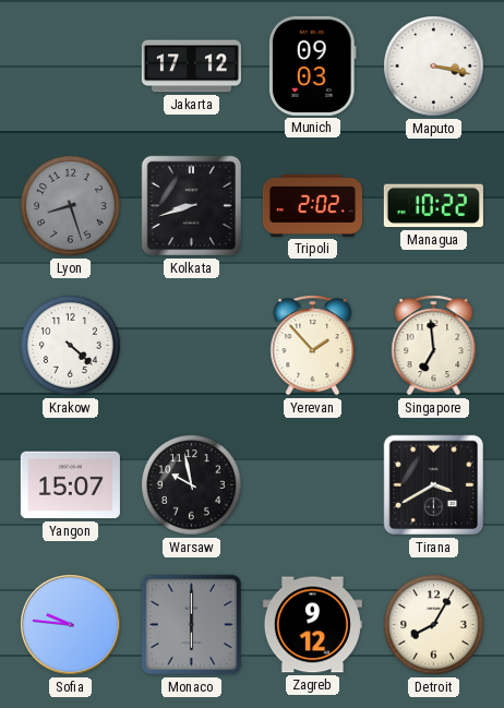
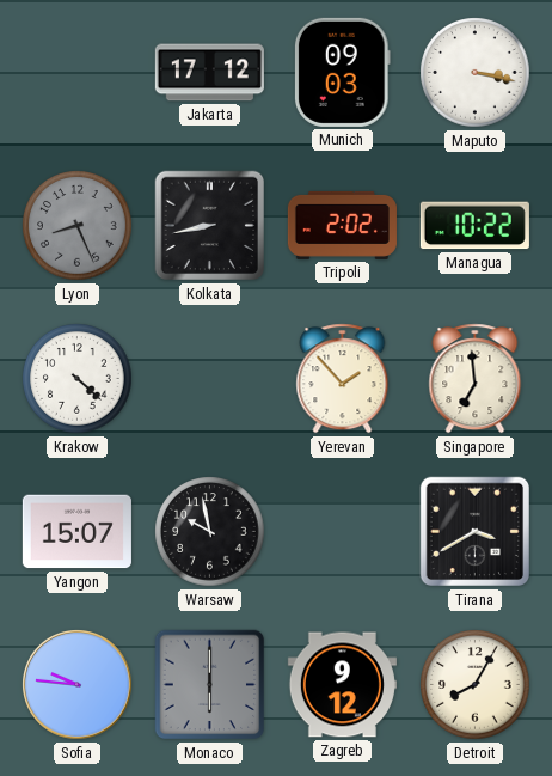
Lyon: 8:27 -> 8:26
Kolkata: 8:42 -> 8:43
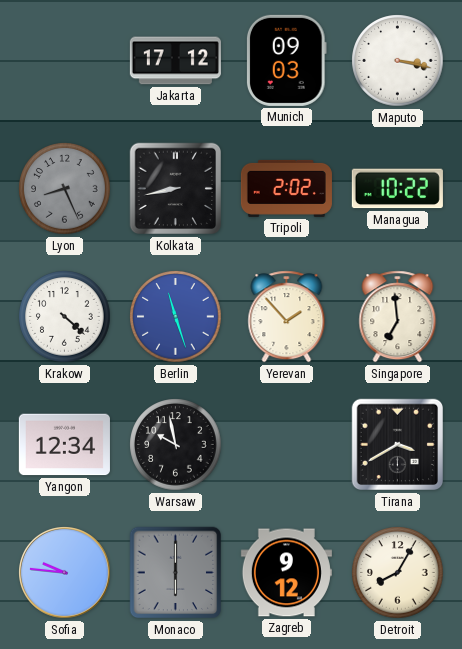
Berlin: none -> 11:27
Yangon: 15:07 -> 12:34
